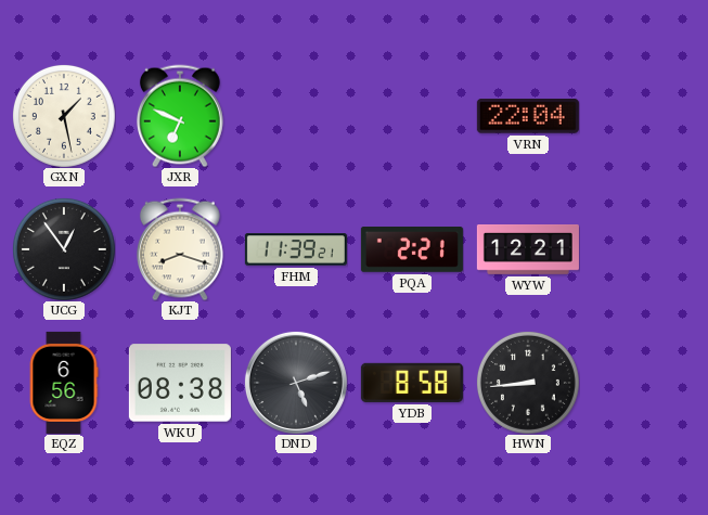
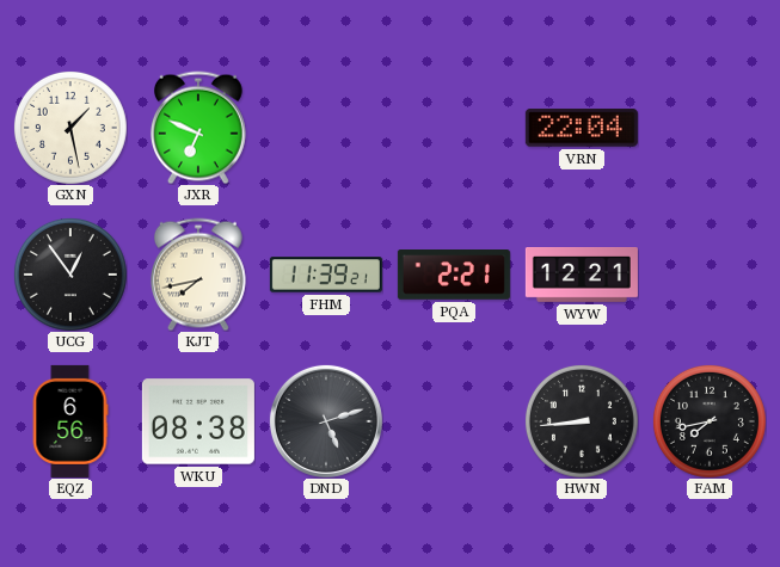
KJT: 8:18 -> 7:43
YDB: 8:58 -> none
FAM: none -> 7:43
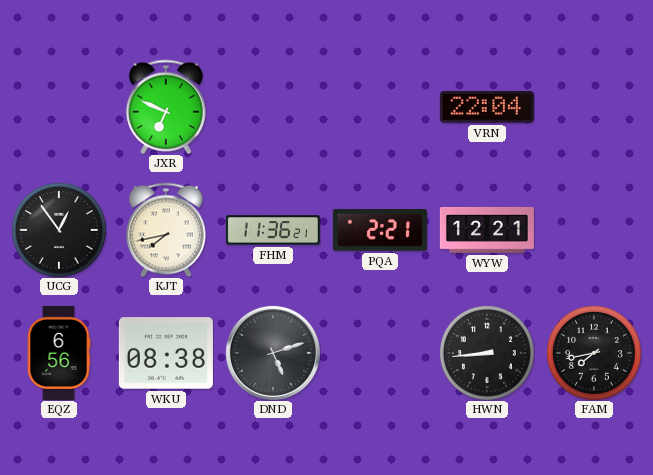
GXN: 1:28 -> none
FHM: 11:39 -> 11:36
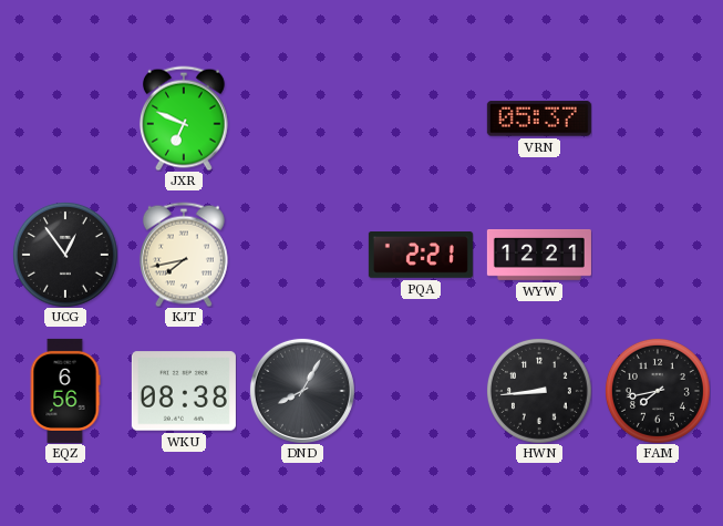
VRN: 22:04 -> 05:37
FHM: 11:36 -> none
DND: 5:12 -> 8:05
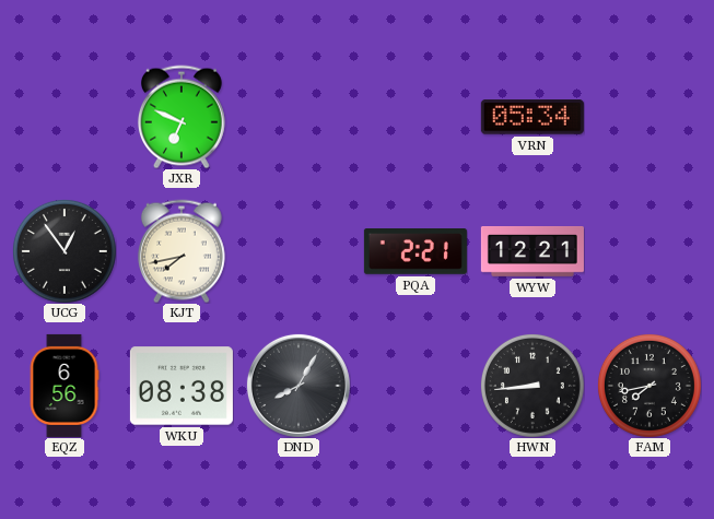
VRN: 05:37 -> 05:34
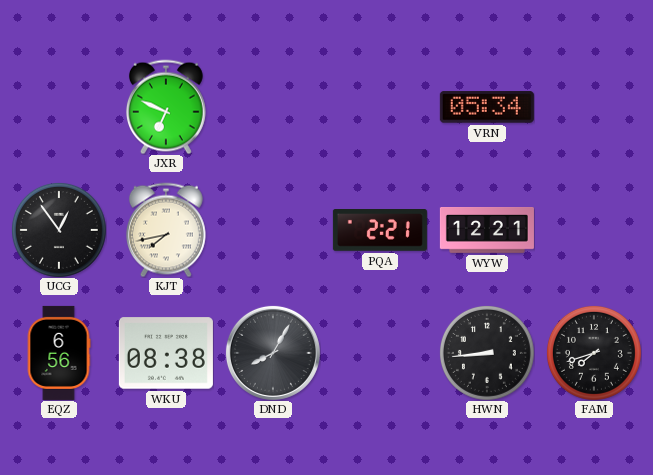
FAM: 7:43 -> 7:42
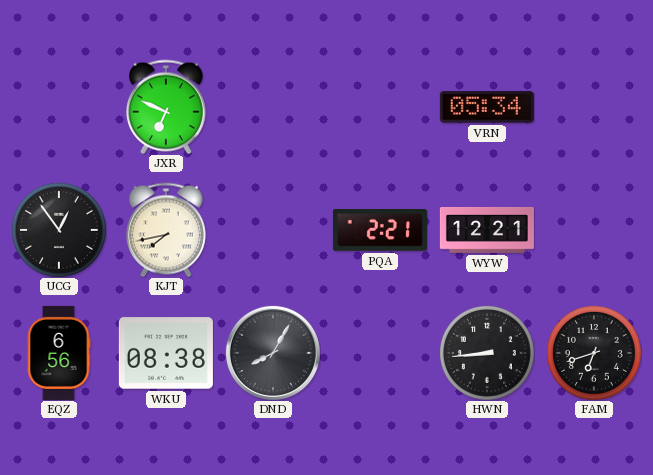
FAM: 7:42 -> 6:42
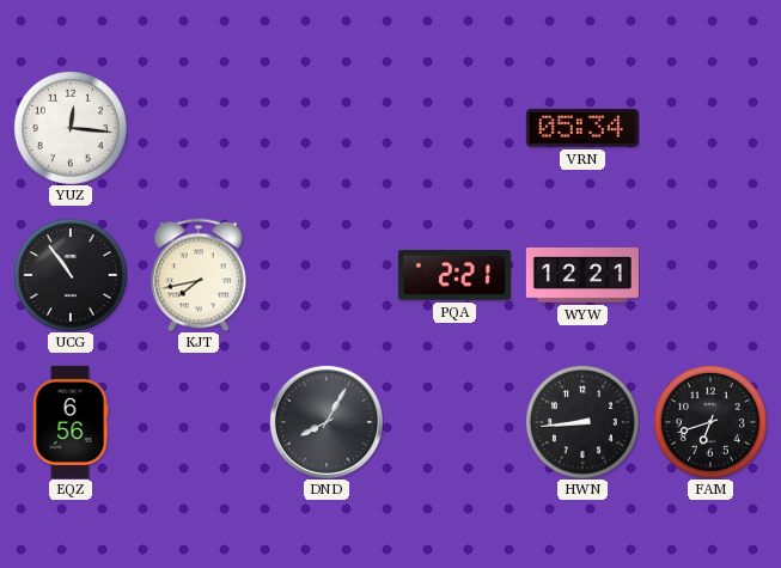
YUZ: none -> 12:16
JXR: 6:49 -> none
UCG: 12:54 -> 10:54
WKU: 08:38 -> none
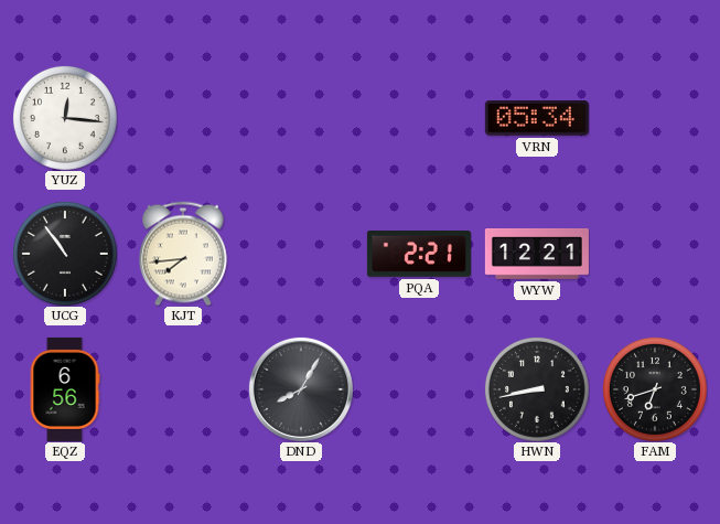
KJT: 7:43 -> 7:44
HWN: 8:44 -> 8:43
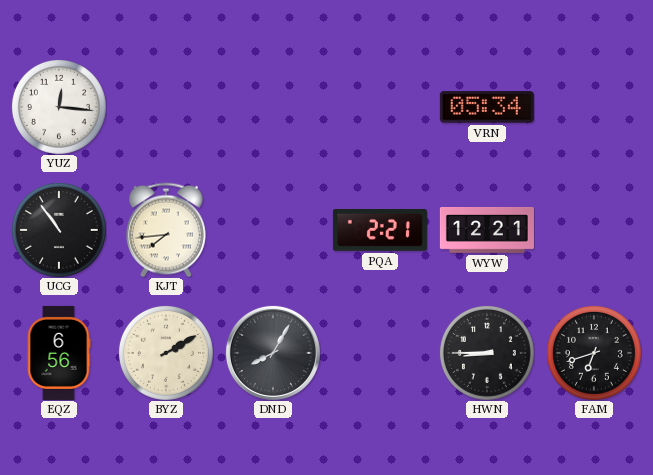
BYZ: none -> 2:10
HWN: 8:43 -> 8:45
